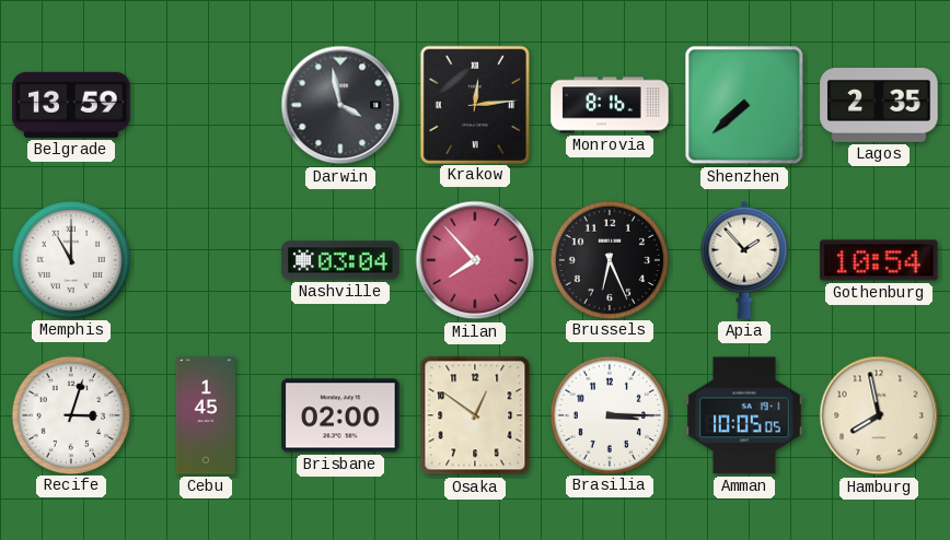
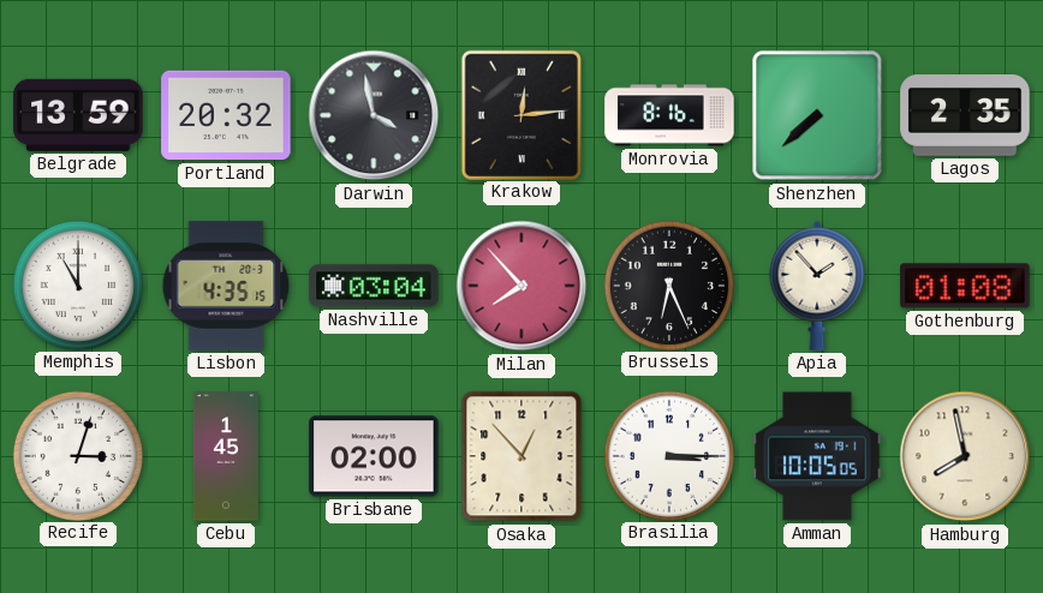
Portland: none -> 20:32
Lisbon: none -> 4:35
Gothenburg: 10:54 -> 01:08
Osaka: 12:51 -> 12:53
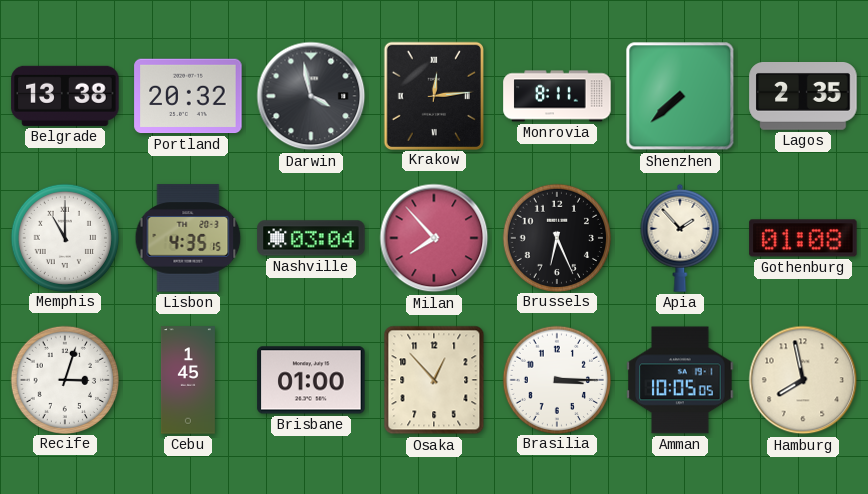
Belgrade: 13:59 -> 13:38
Monrovia: 8:16 -> 8:11
Brisbane: 02:00 -> 01:00
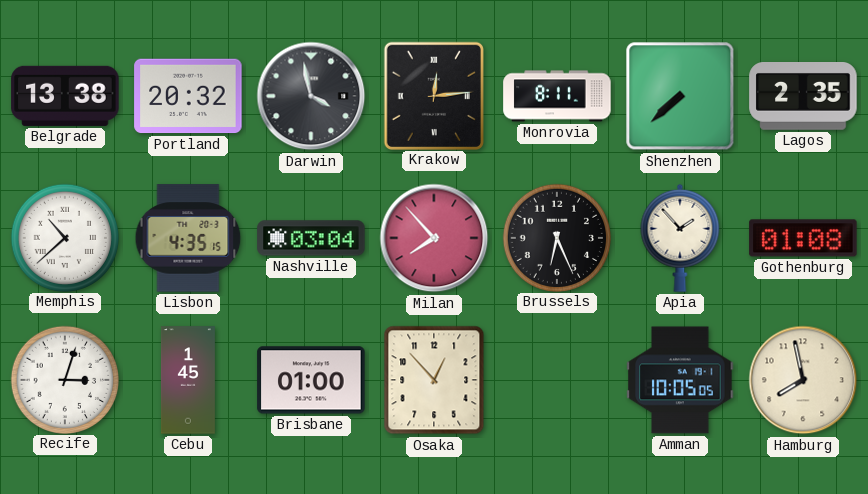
Memphis: 11:00 -> 10:38
Brasilia: 3:15 -> none
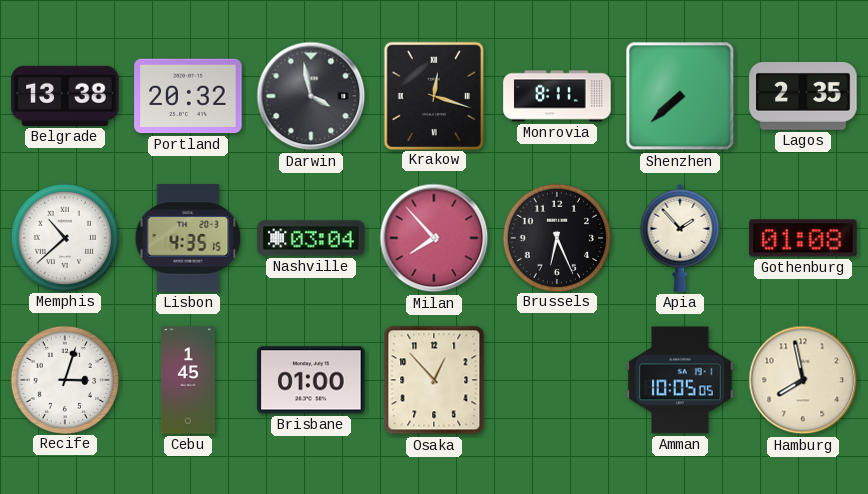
Krakow: 12:14 -> 12:18
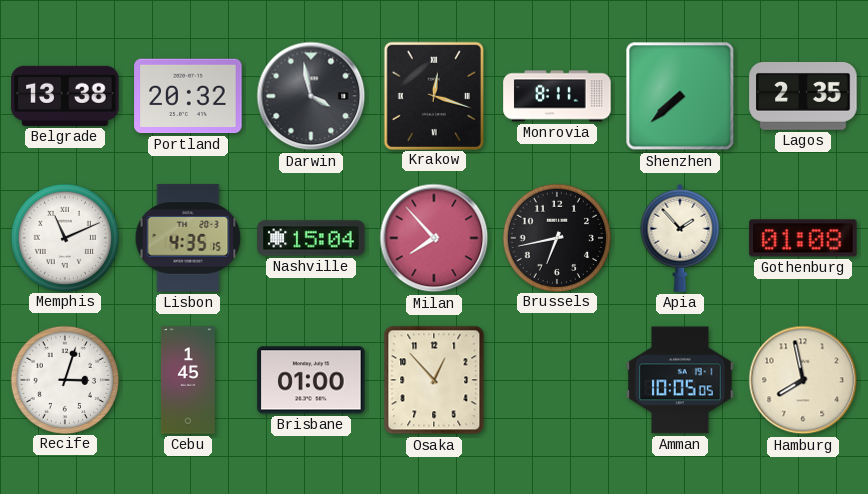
Memphis: 10:38 -> 11:11
Nashville: 03:04 -> 15:04
Brussels: 6:26 -> 6:43
